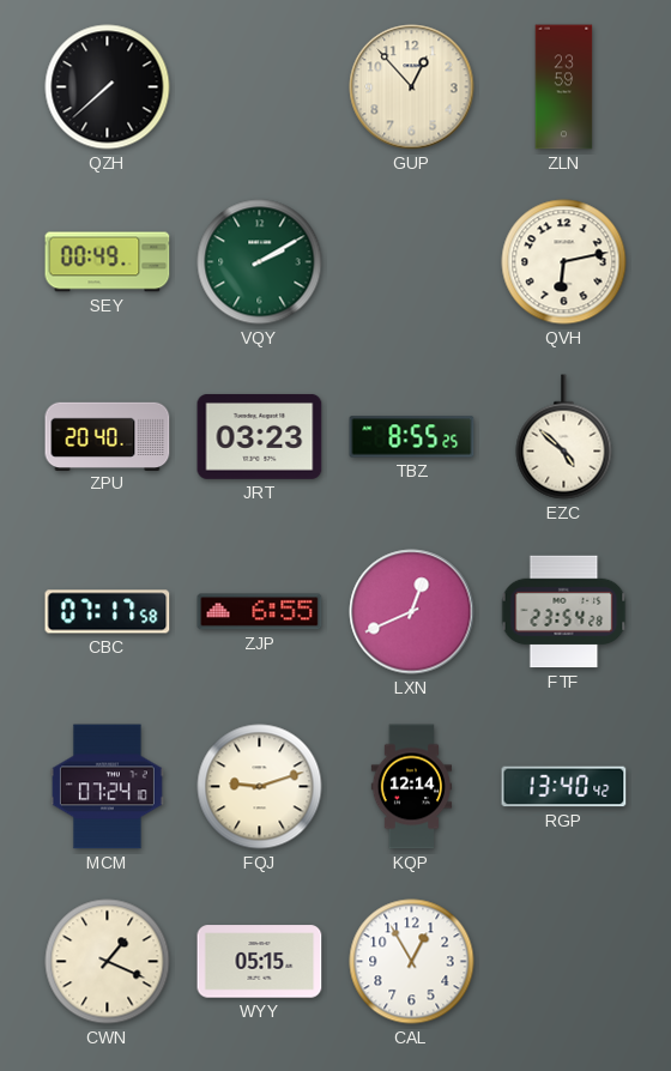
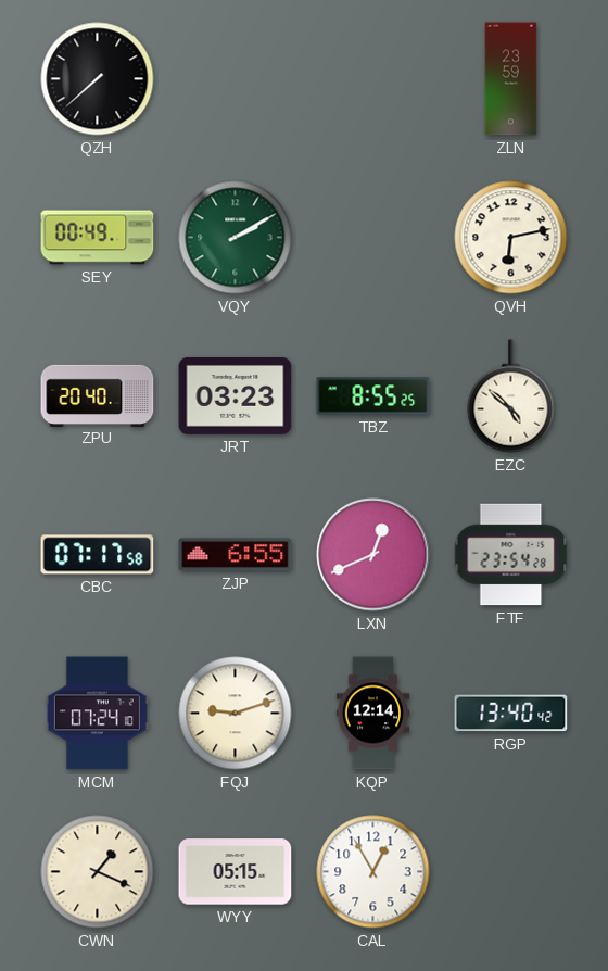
GUP: 12:53 -> none
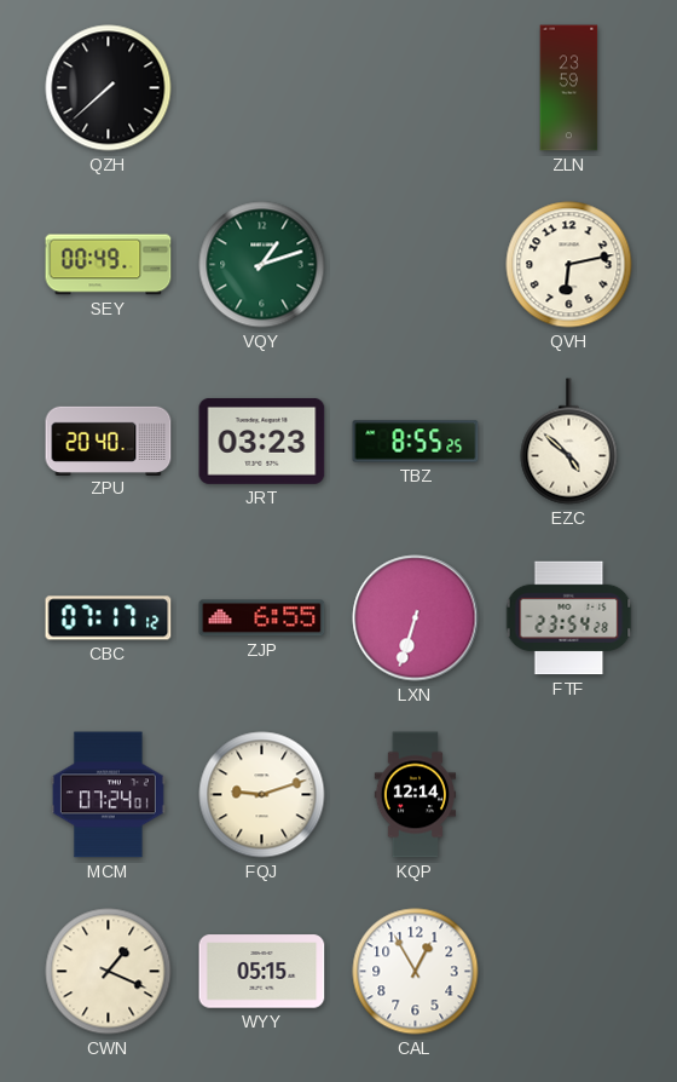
VQY: 2:10 -> 1:12
CBC: 07:17:58 -> 07:17:12
LXN: 12:41 -> 6:33
MCM: 07:24:10 -> 07:24:01
RGP: 13:40 -> none
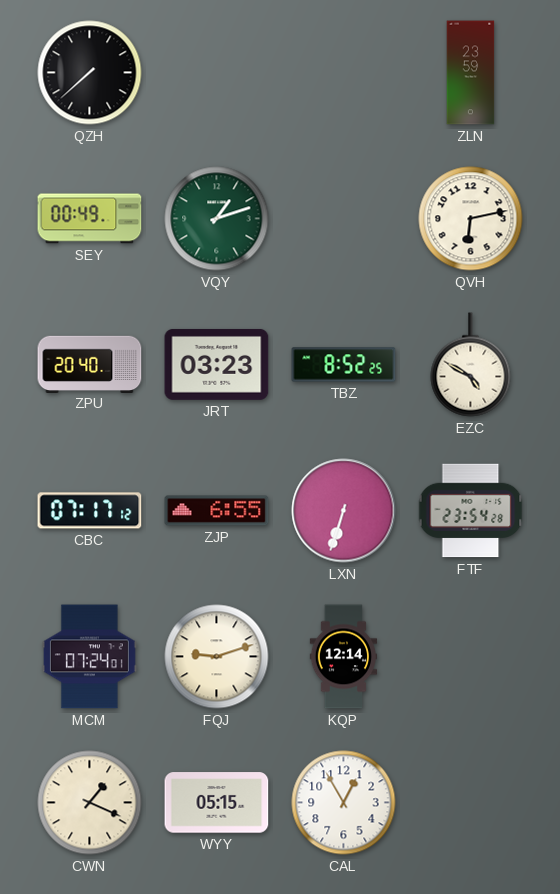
TBZ: 8:55 -> 8:52
EZC: 4:52 -> 4:50
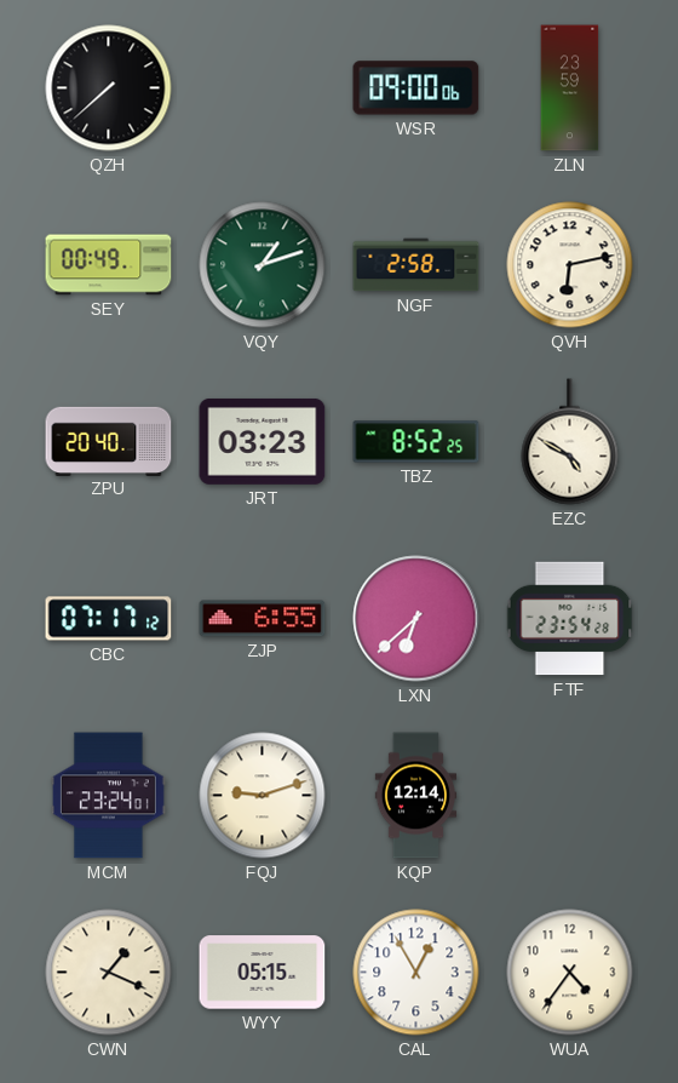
WSR: none -> 09:00
NGF: none -> 2:58
LXN: 6:33 -> 6:38
MCM: 07:24 -> 23:24
WUA: none -> 4:36
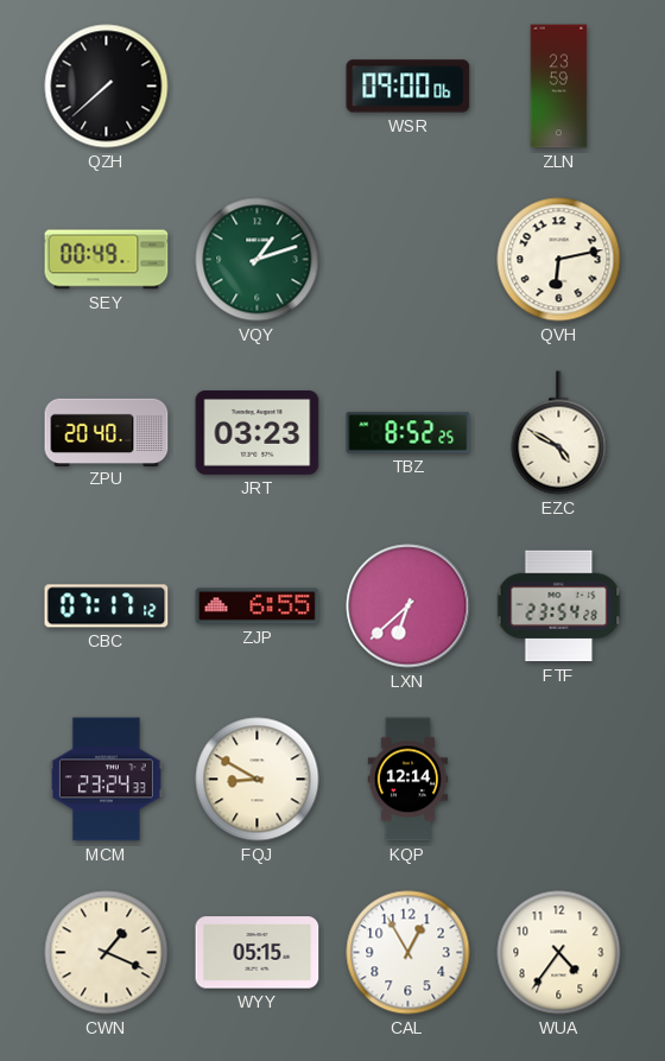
NGF: 2:58 -> none
MCM: 23:24:01 -> 23:24:33
FQJ: 9:12 -> 8:50
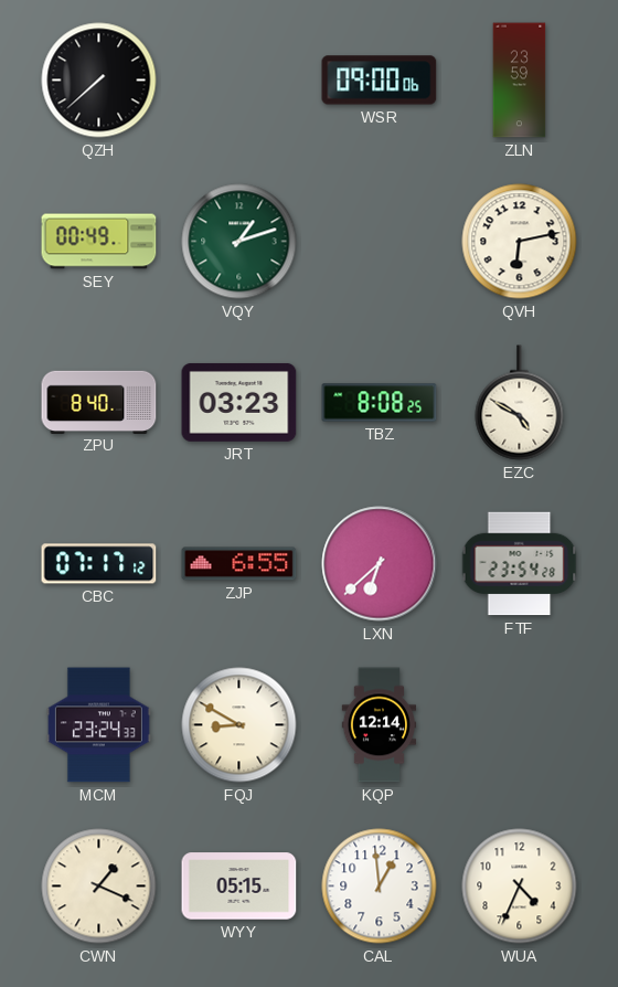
ZPU: 20:40 -> 8:40
TBZ: 8:52 -> 8:08
CAL: 12:55 -> 12:59
WUA: 4:36 -> 4:34
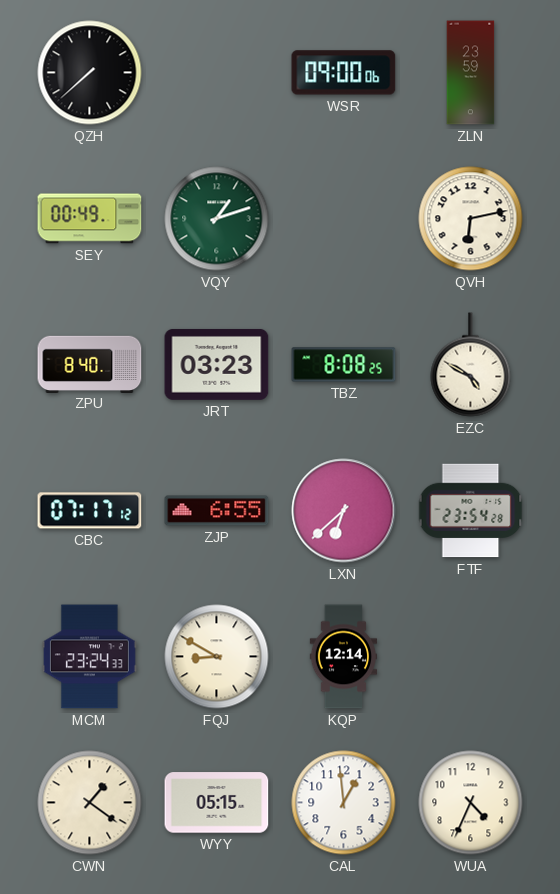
CWN: 1:19 -> 1:21
